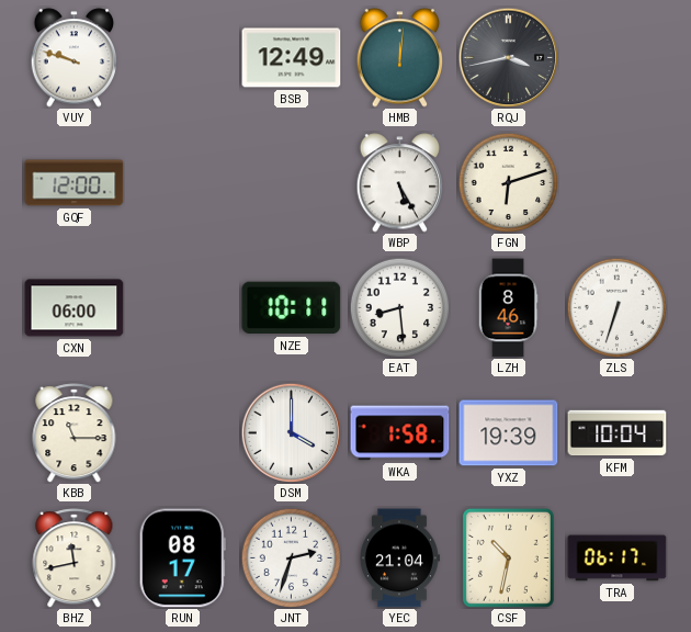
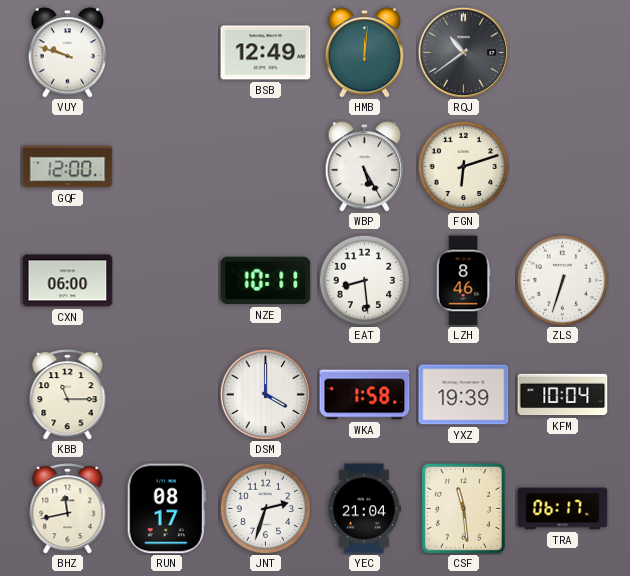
RQJ: 3:43 -> 10:39
CSF: 10:32 -> 11:29
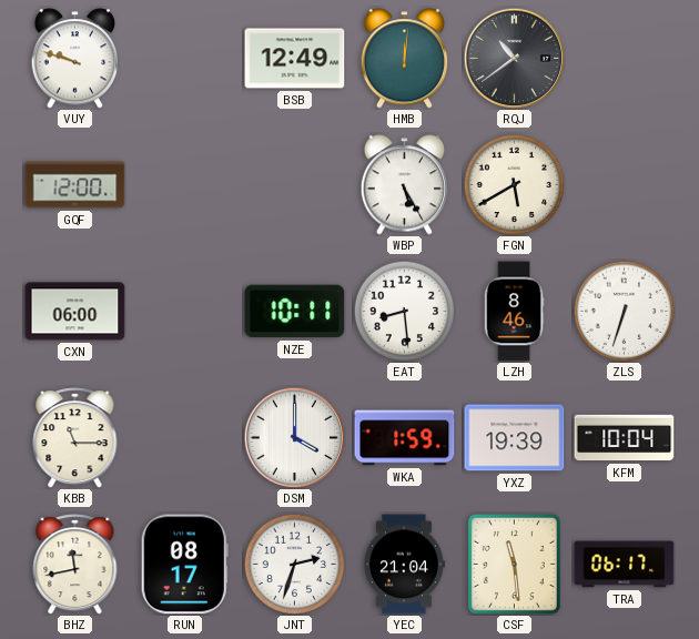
FGN: 6:12 -> 5:40
WKA: 1:58 -> 1:59
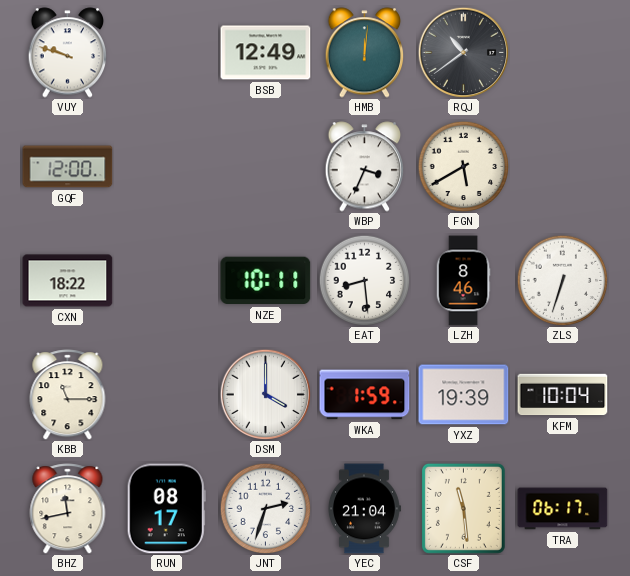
WBP: 5:25 -> 3:34
CXN: 06:00 -> 18:22
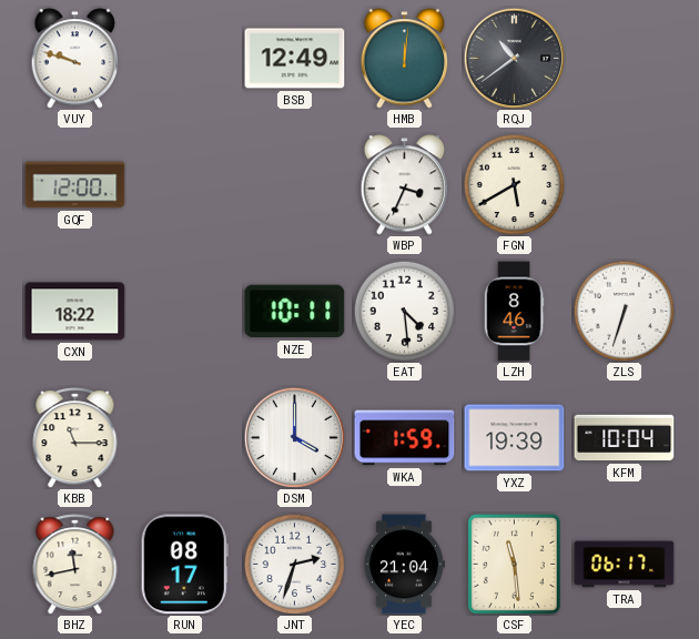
EAT: 8:29 -> 4:29
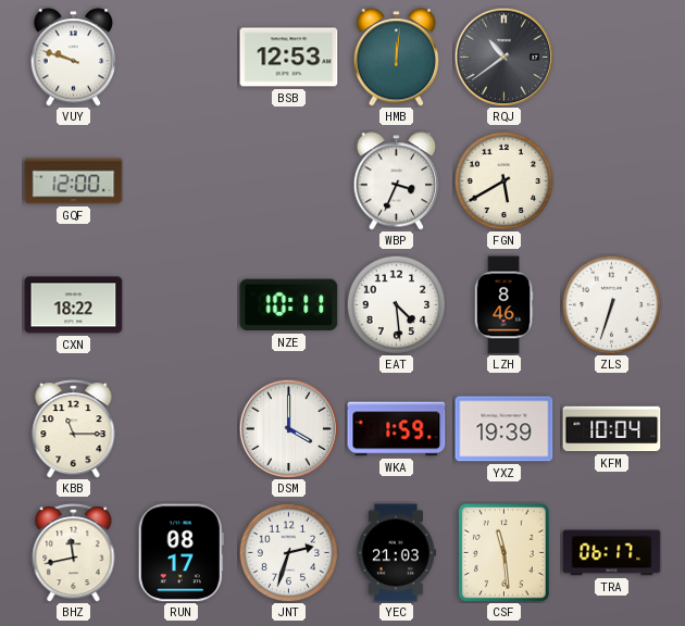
BSB: 12:49 -> 12:53
YEC: 21:04 -> 21:03
